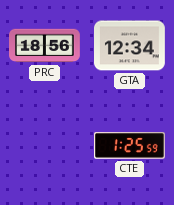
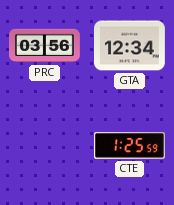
PRC: 18:56 -> 03:56
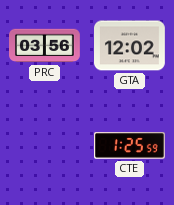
GTA: 12:34 -> 12:02
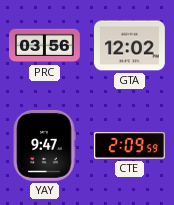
YAY: none -> 9:47
CTE: 1:25 -> 2:09
